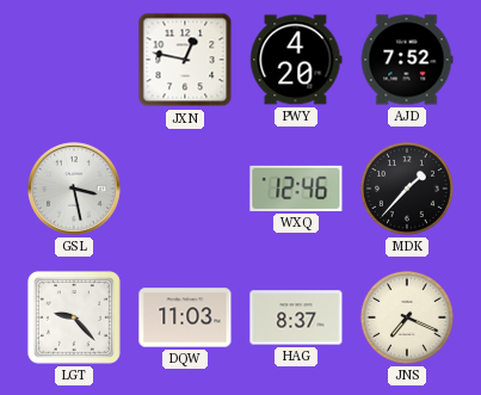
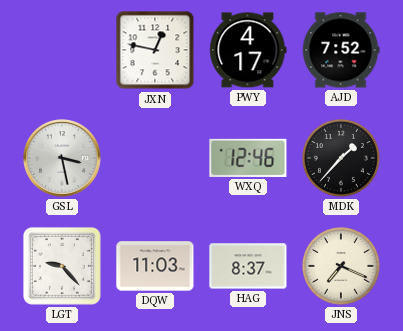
PWY: 4:20 -> 4:17
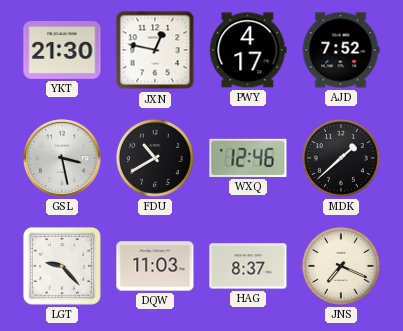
YKT: none -> 21:30
FDU: none -> 10:40
MDK: 1:37 -> 1:38
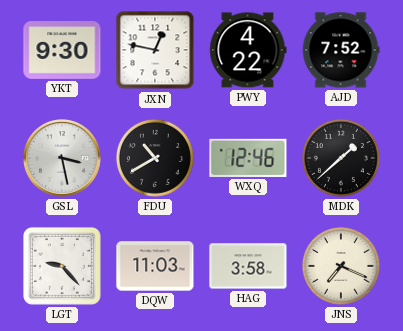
YKT: 21:30 -> 9:30
PWY: 4:17 -> 4:22
HAG: 8:37 -> 3:58
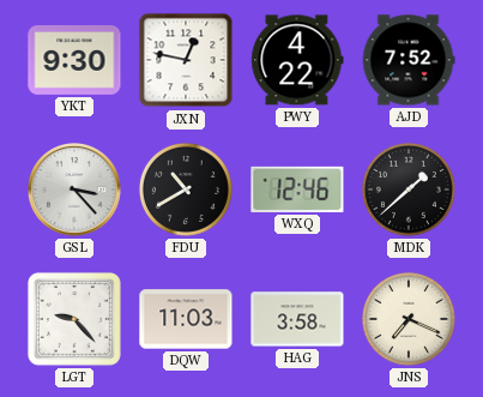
GSL: 3:28 -> 3:23
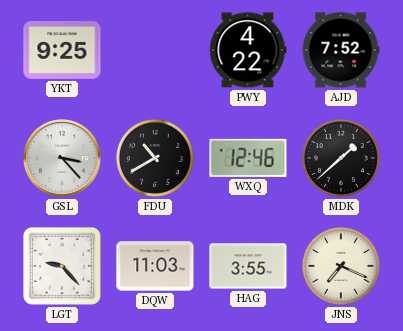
YKT: 9:30 -> 9:25
JXN: 12:47 -> none
HAG: 3:58 -> 3:55
